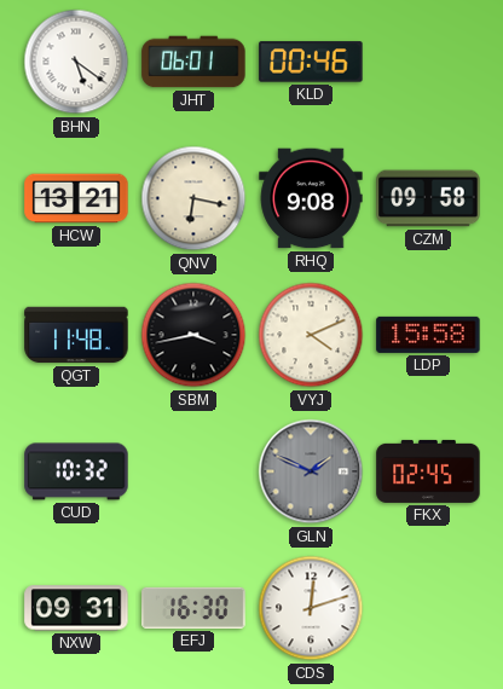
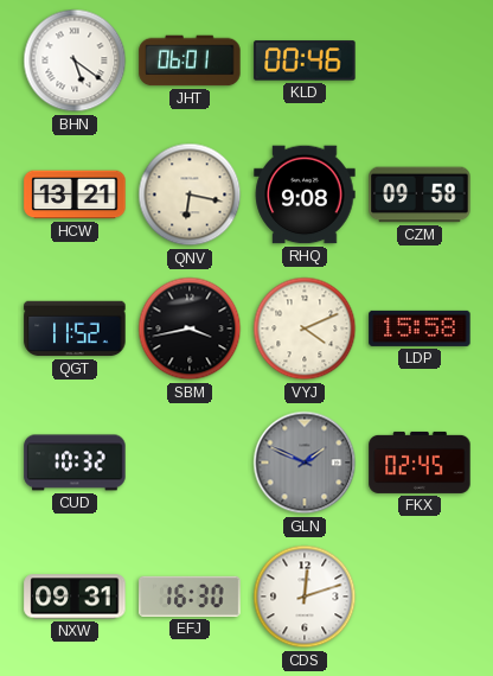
QGT: 11:48 -> 11:52
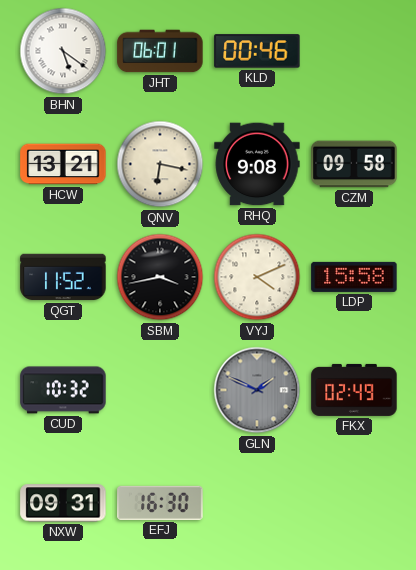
FKX: 02:45 -> 02:49
CDS: 12:12 -> none
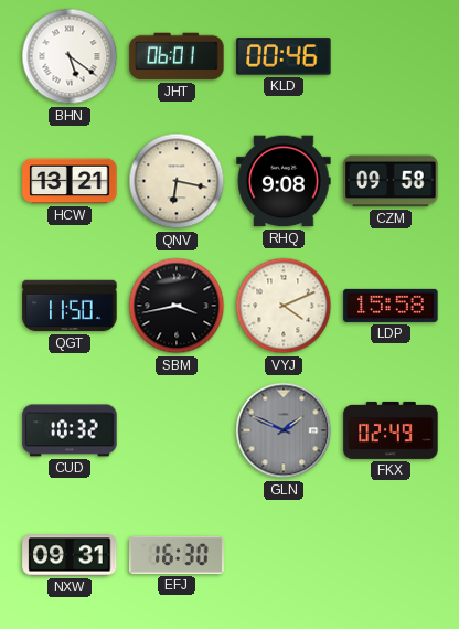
QGT: 11:52 -> 11:50
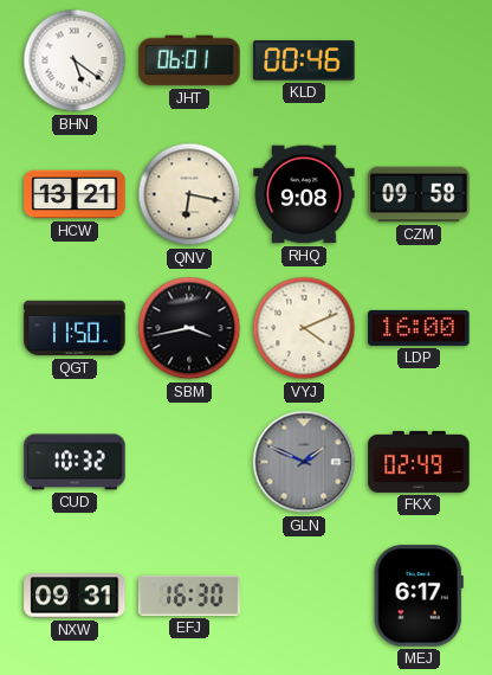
LDP: 15:58 -> 16:00
MEJ: none -> 6:17
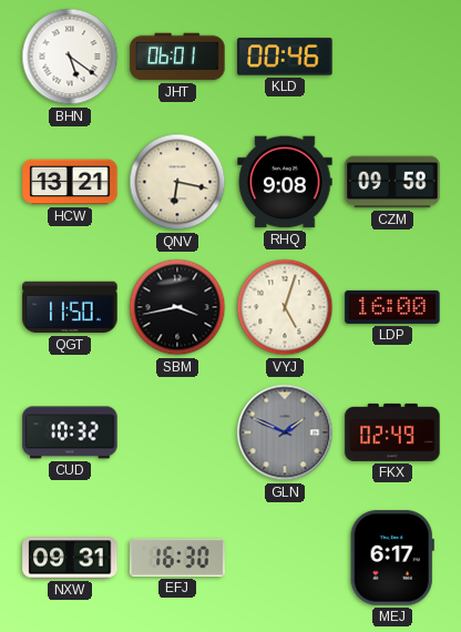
VYJ: 4:11 -> 5:03
